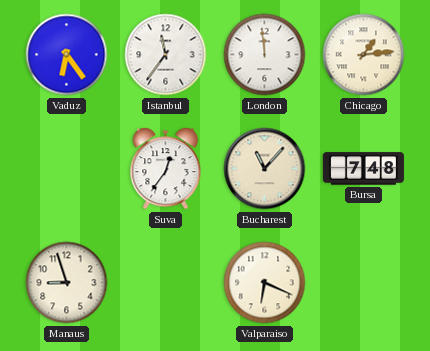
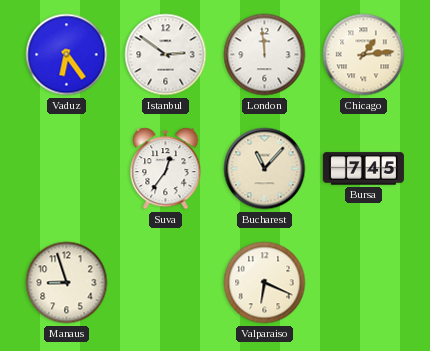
Istanbul: 11:36 -> 2:51
Bursa: 7:48 -> 7:45
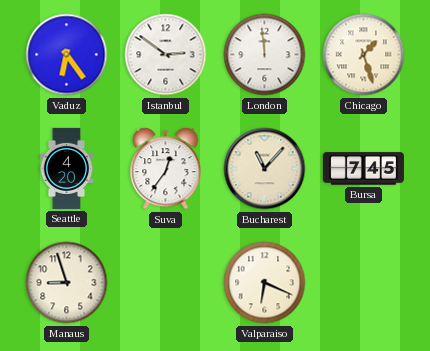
Chicago: 1:14 -> 1:27
Seattle: none -> 4:20
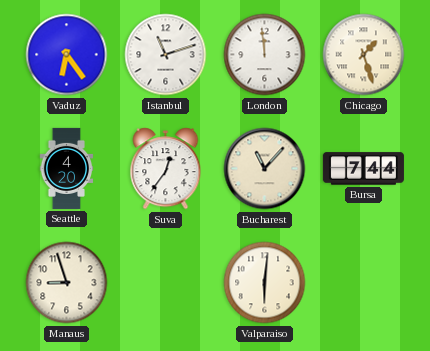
Istanbul: 2:51 -> 11:12
Bursa: 7:45 -> 7:44
Valparaiso: 6:19 -> 6:01
